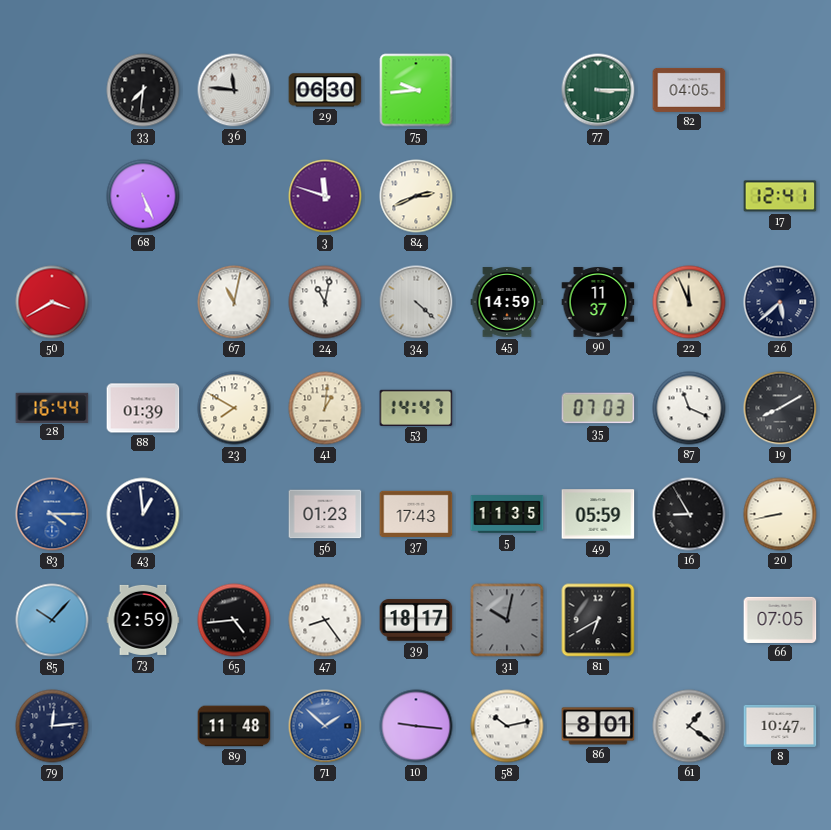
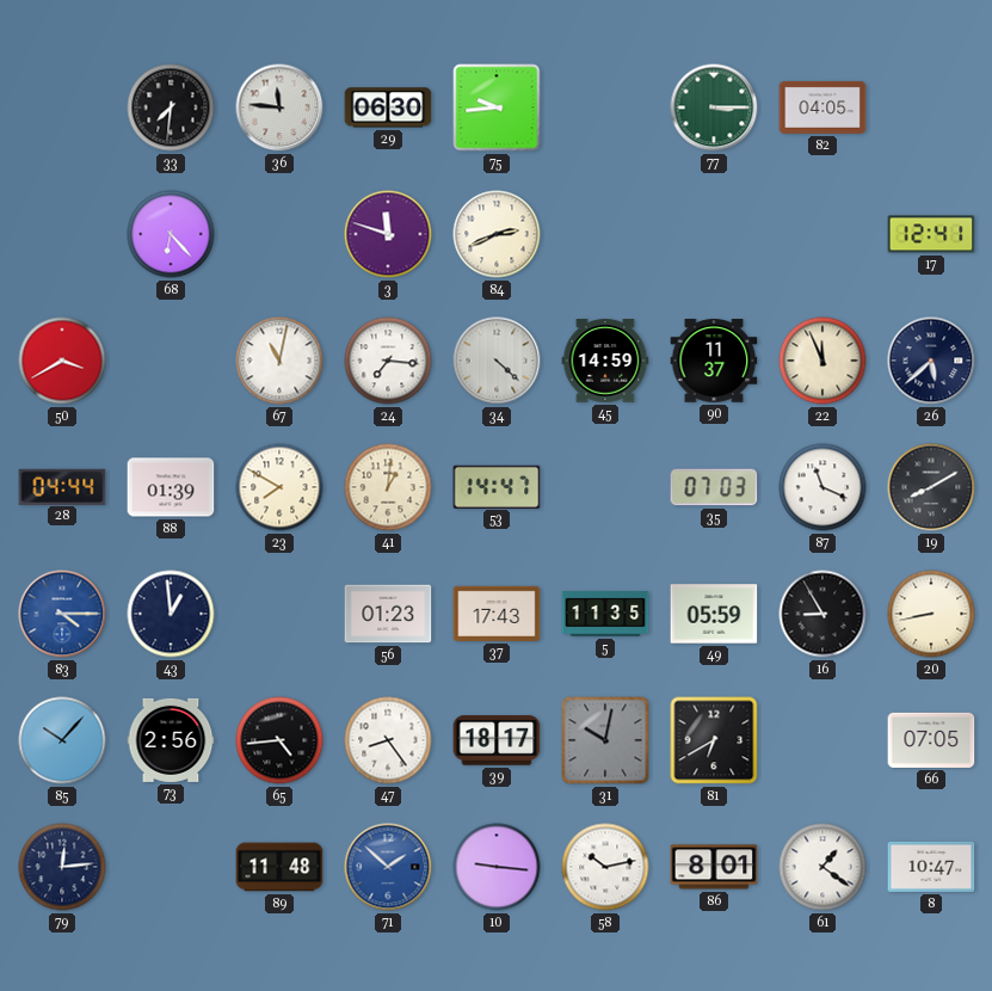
68: 5:26 -> 6:23
24: 11:02 -> 7:16
28: 16:44 -> 04:44
73: 2:59 -> 2:56
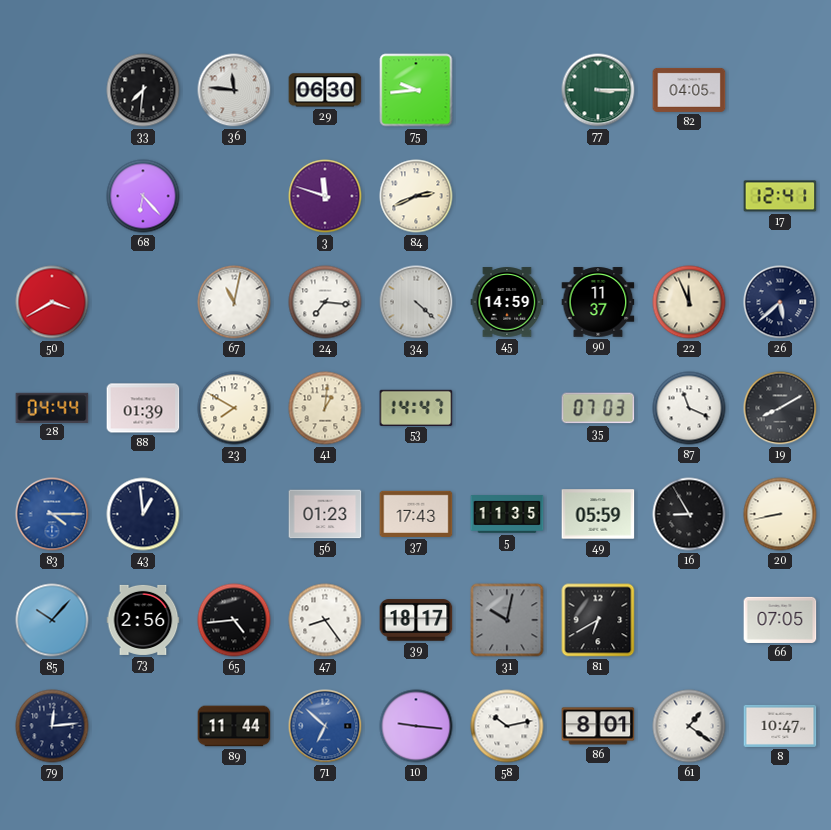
89: 11:48 -> 11:44
71: 1:52 -> 6:52
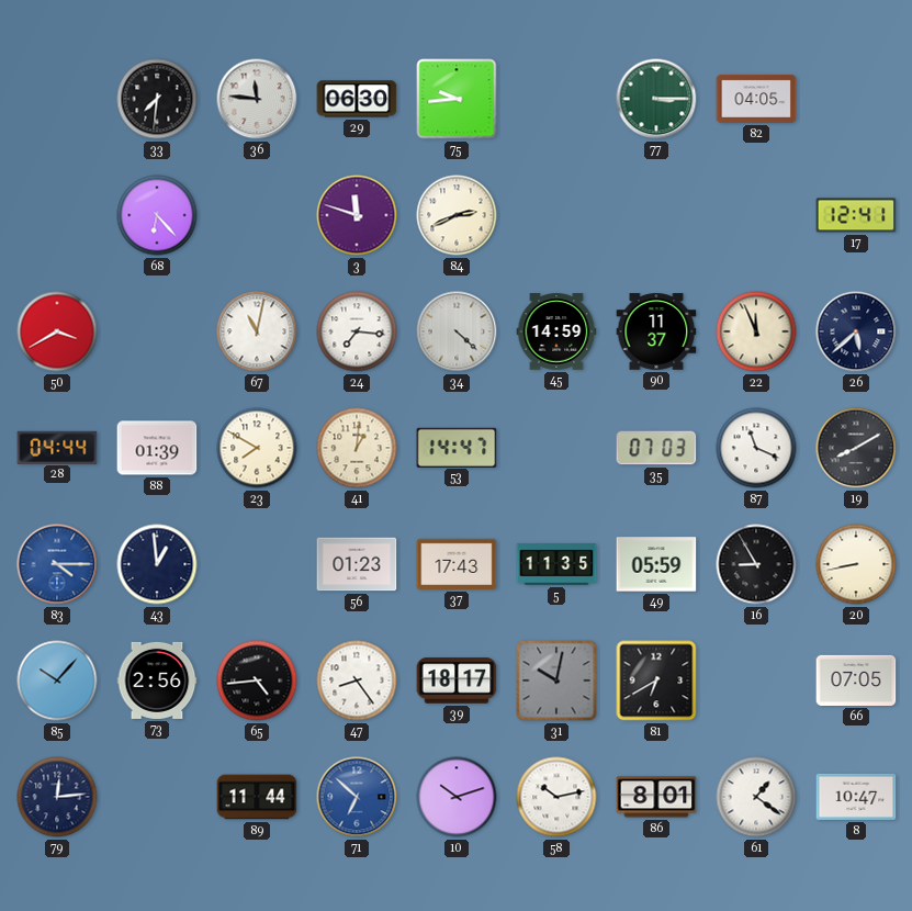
10: 9:16 -> 10:12
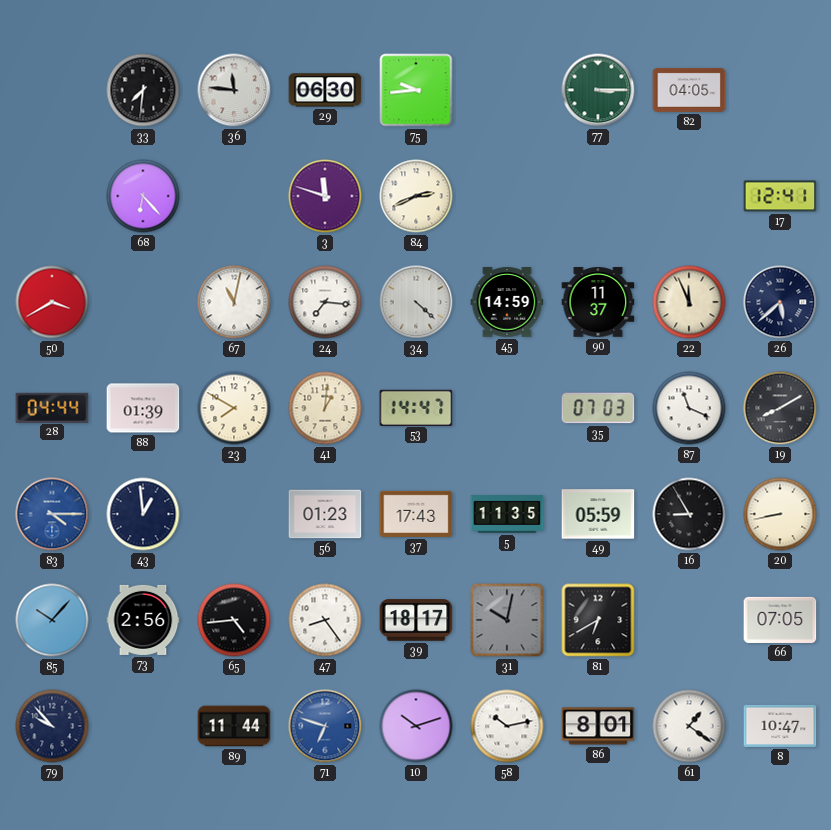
79: 12:14 -> 9:53
71: 6:52 -> 6:48
